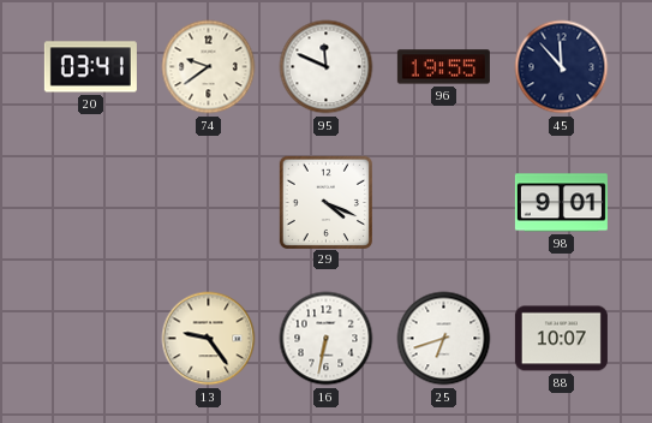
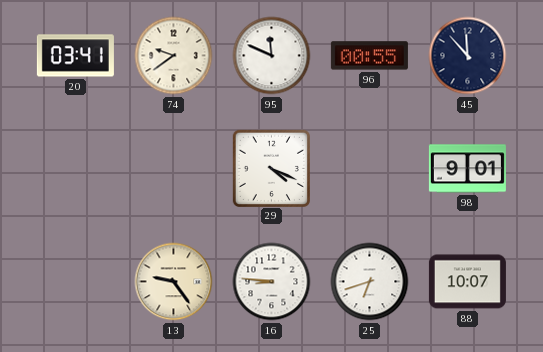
96: 19:55 -> 00:55
16: 6:32 -> 8:46
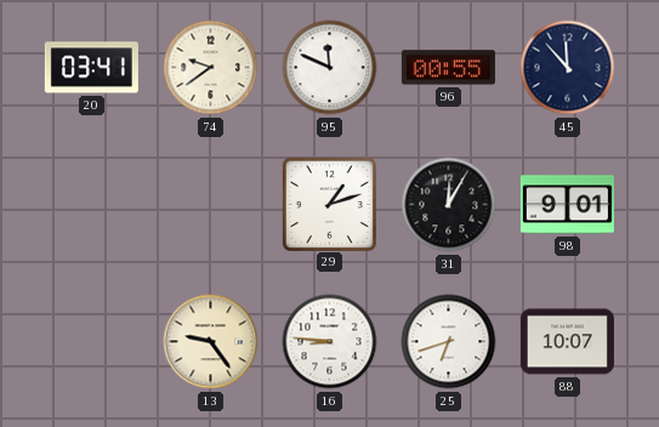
29: 4:19 -> 1:12
31: none -> 12:05
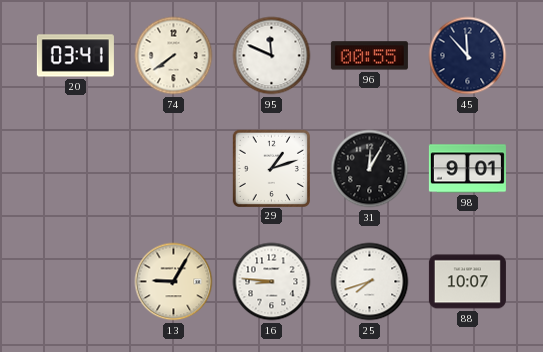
74: 9:39 -> 7:39
13: 9:24 -> 9:05
25: 6:42 -> 7:42
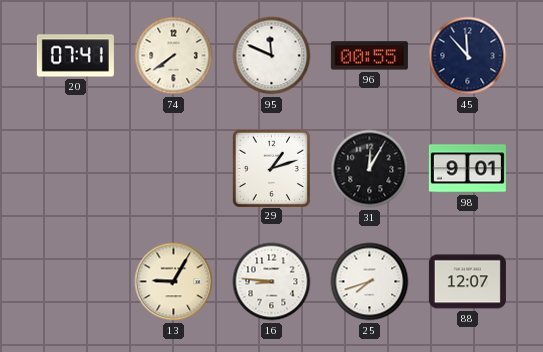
20: 03:41 -> 07:41
88: 10:07 -> 12:07
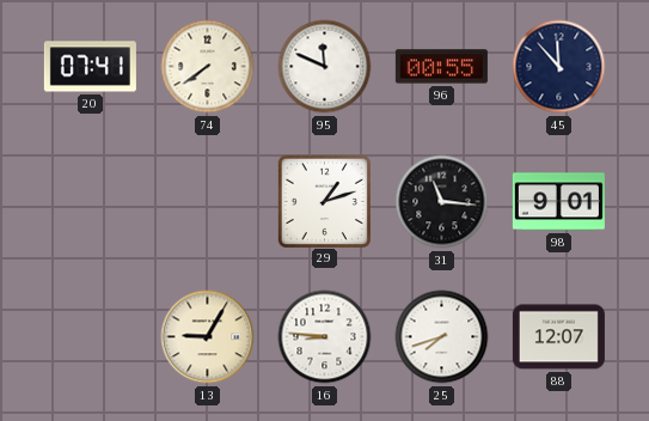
31: 12:05 -> 11:16
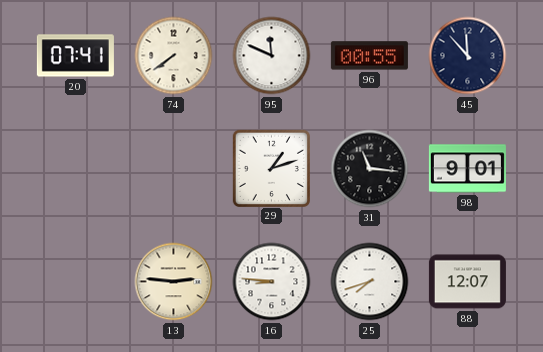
13: 9:05 -> 2:46
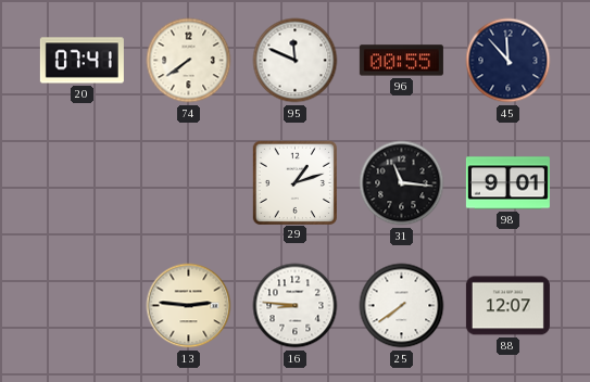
25: 7:42 -> 7:39
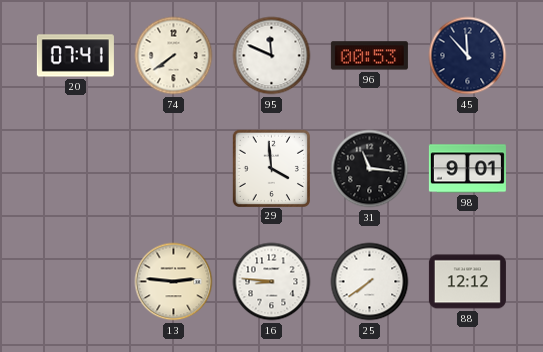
96: 00:55 -> 00:53
29: 1:12 -> 3:59
88: 12:07 -> 12:12
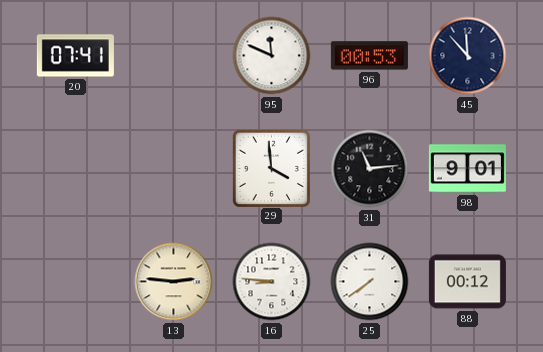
74: 7:39 -> none
31: 11:16 -> 11:14
88: 12:12 -> 00:12
